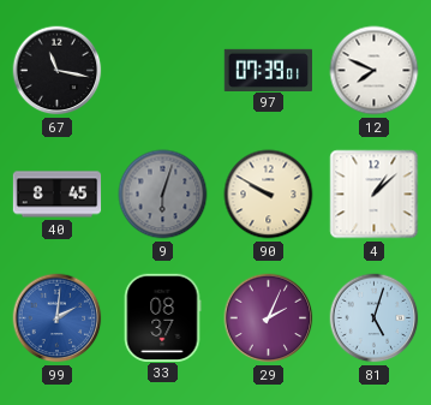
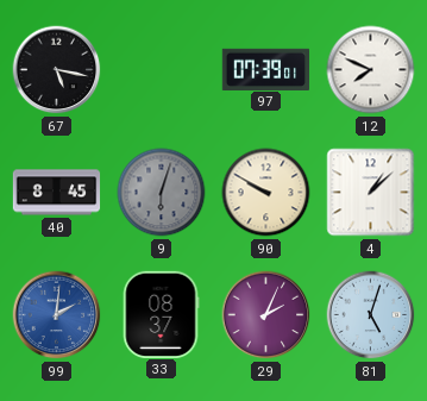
67: 11:17 -> 5:17
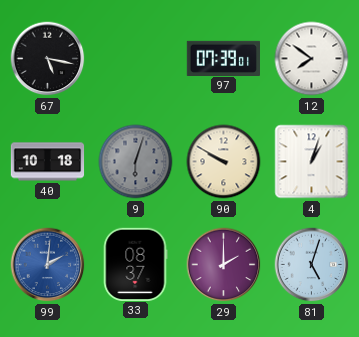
12: 7:49 -> 7:51
40: 8:45 -> 10:18
4: 1:08 -> 1:03
29: 2:04 -> 2:00
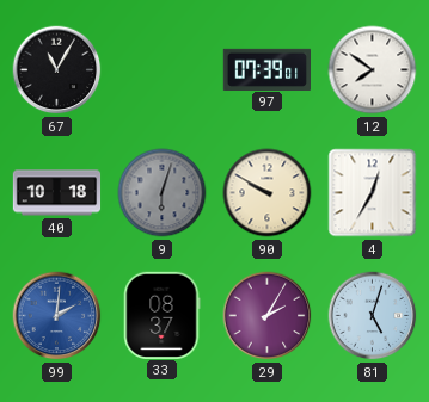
67: 5:17 -> 11:05
4: 1:03 -> 12:35
29: 2:00 -> 2:05
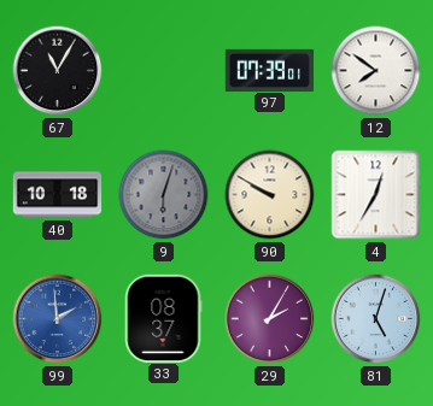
99: 2:01 -> 1:59
